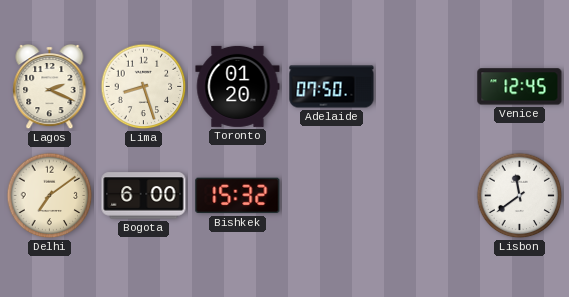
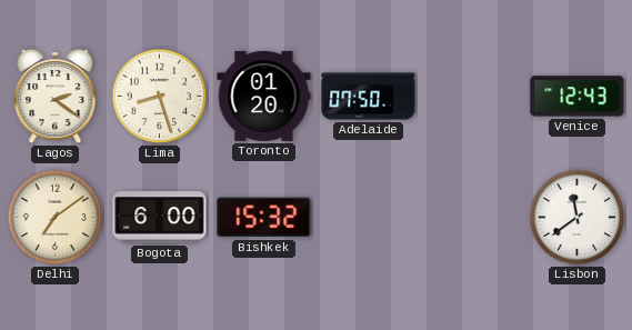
Lagos: 2:19 -> 2:21
Venice: 12:45 -> 12:43
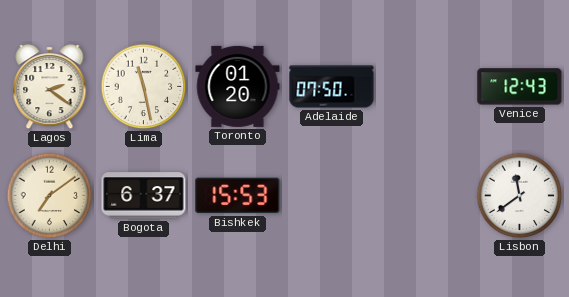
Lima: 8:27 -> 11:28
Bogota: 6:00 -> 6:37
Bishkek: 15:32 -> 15:53
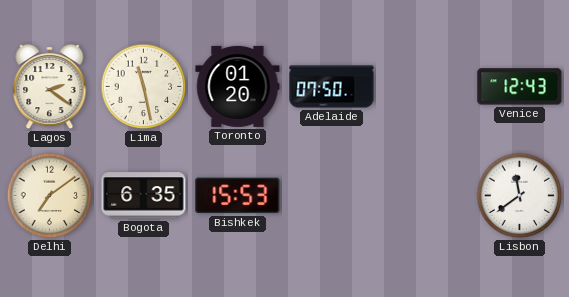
Bogota: 6:37 -> 6:35
